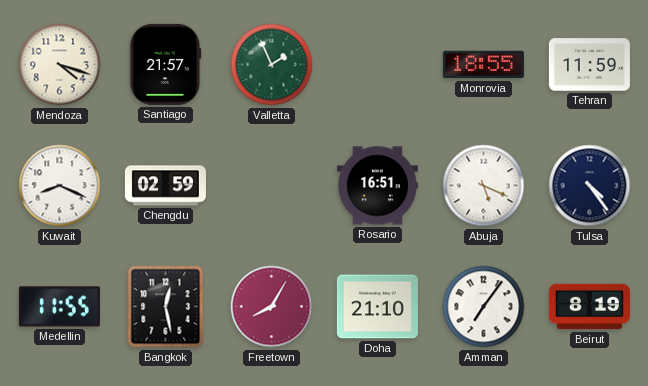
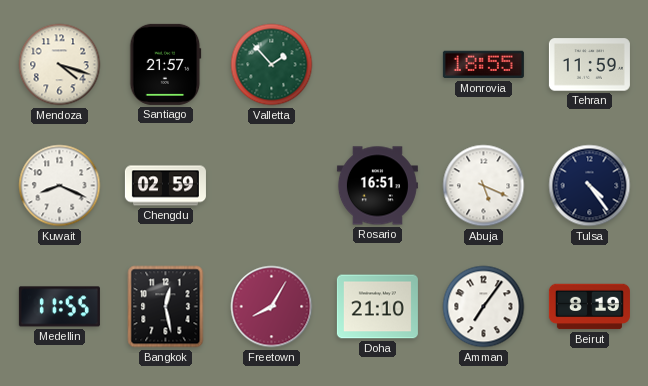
Valletta: 1:56 -> 1:53
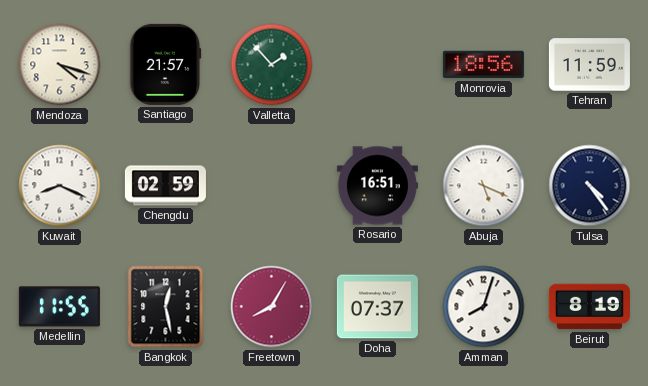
Monrovia: 18:55 -> 18:56
Doha: 21:10 -> 07:37
Amman: 7:06 -> 8:03
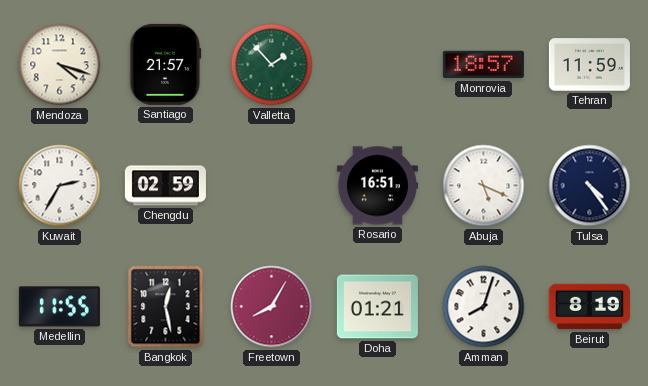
Monrovia: 18:56 -> 18:57
Kuwait: 8:19 -> 2:35
Doha: 07:37 -> 01:21
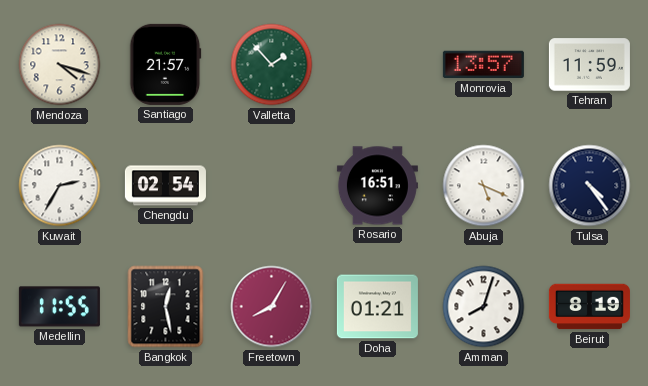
Monrovia: 18:57 -> 13:57
Chengdu: 02:59 -> 02:54
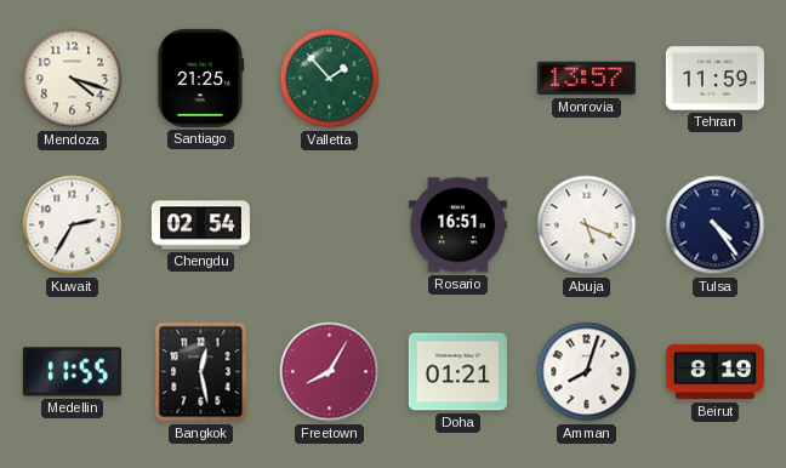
Santiago: 21:57 -> 21:25
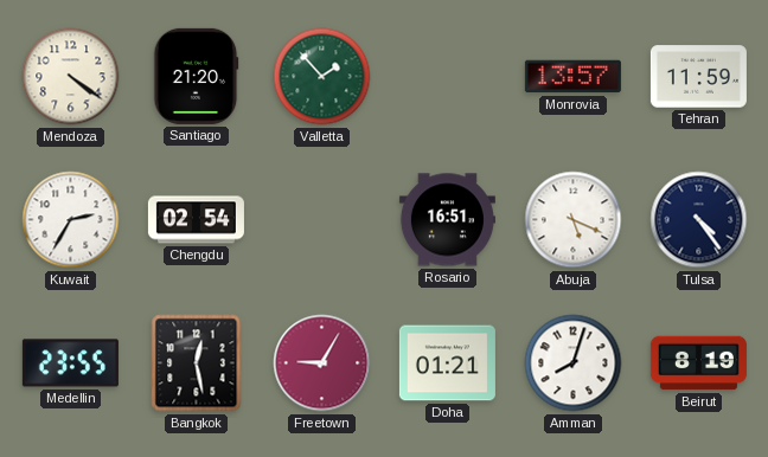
Mendoza: 4:18 -> 4:21
Santiago: 21:25 -> 21:20
Medellin: 11:55 -> 23:55
Freetown: 8:05 -> 9:05
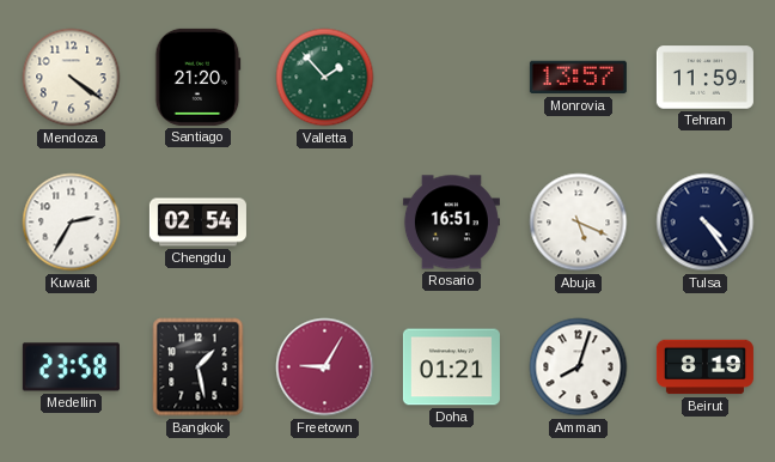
Medellin: 23:55 -> 23:58
Bangkok: 12:28 -> 1:28
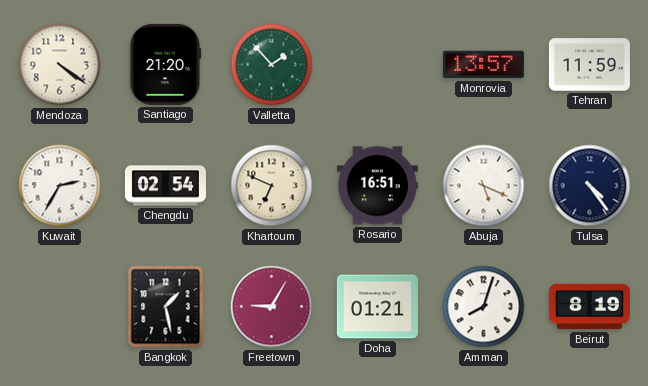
Khartoum: none -> 6:49
Medellin: 23:58 -> none
